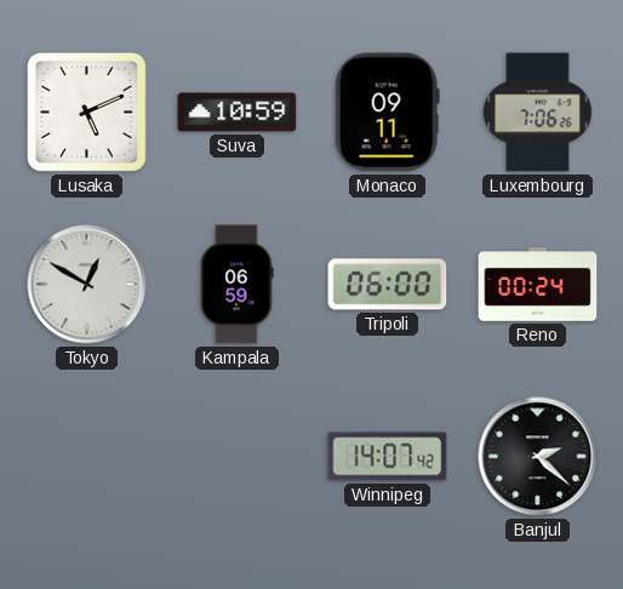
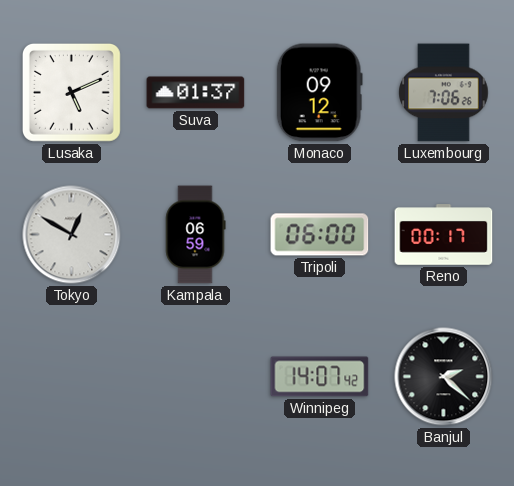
Suva: 10:59 -> 01:37
Monaco: 09:11 -> 09:12
Reno: 00:24 -> 00:17
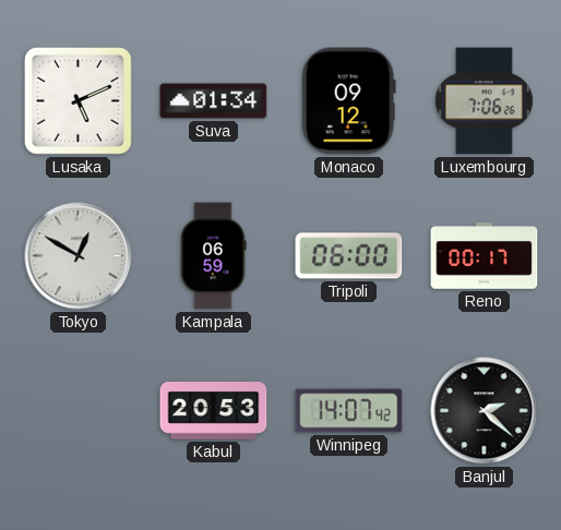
Suva: 01:37 -> 01:34
Kabul: none -> 20:53
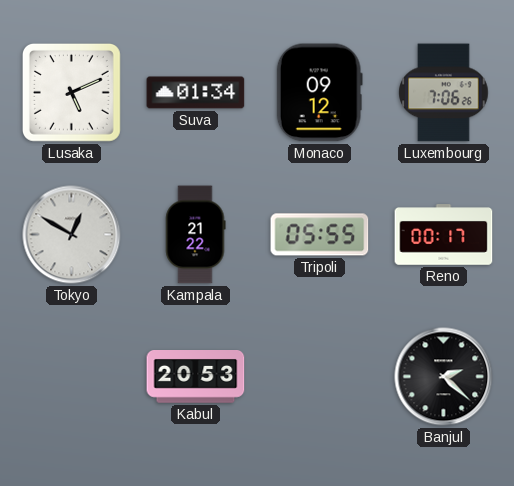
Kampala: 06:59 -> 21:22
Tripoli: 06:00 -> 05:55
Winnipeg: 14:07 -> none
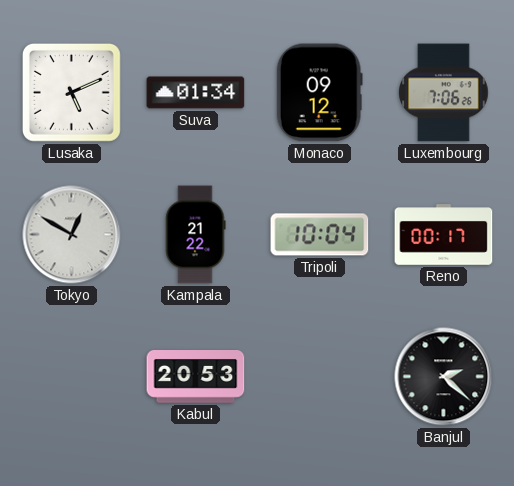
Tripoli: 05:55 -> 10:04
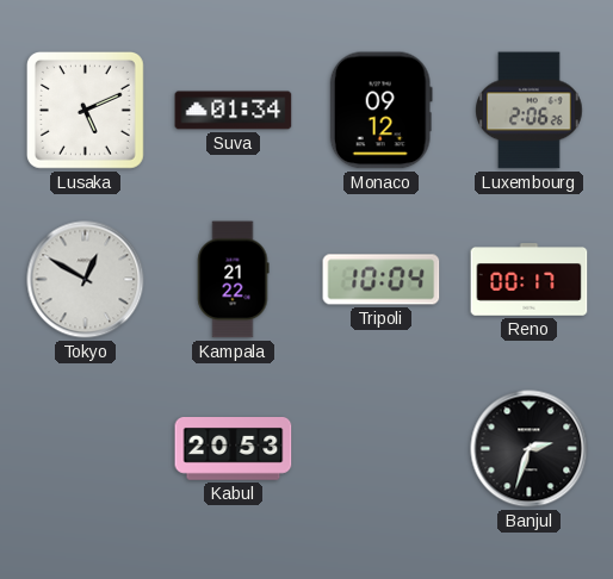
Luxembourg: 7:06 -> 2:06
Banjul: 2:22 -> 2:33
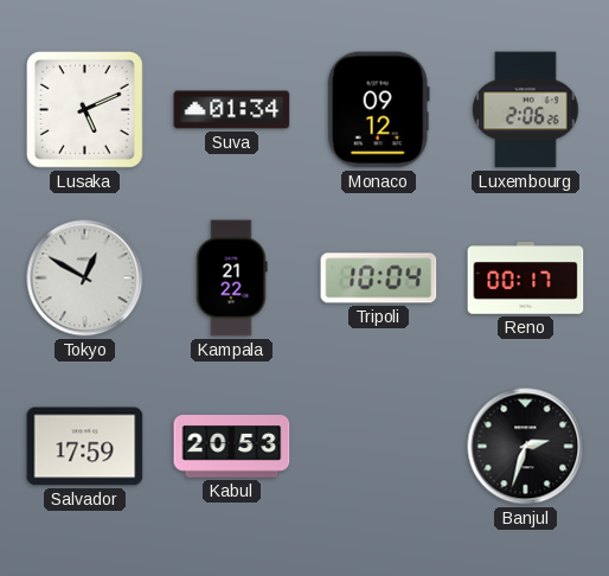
Salvador: none -> 17:59
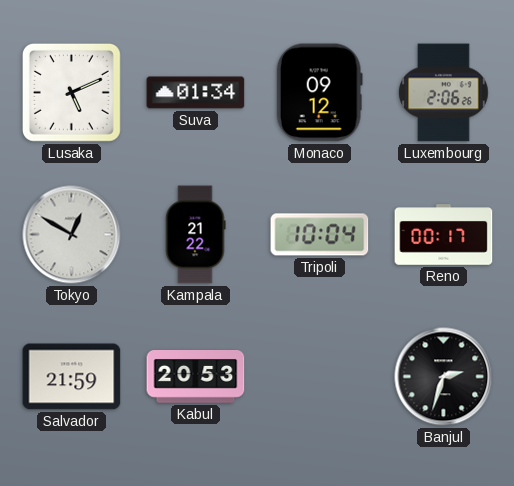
Salvador: 17:59 -> 21:59
